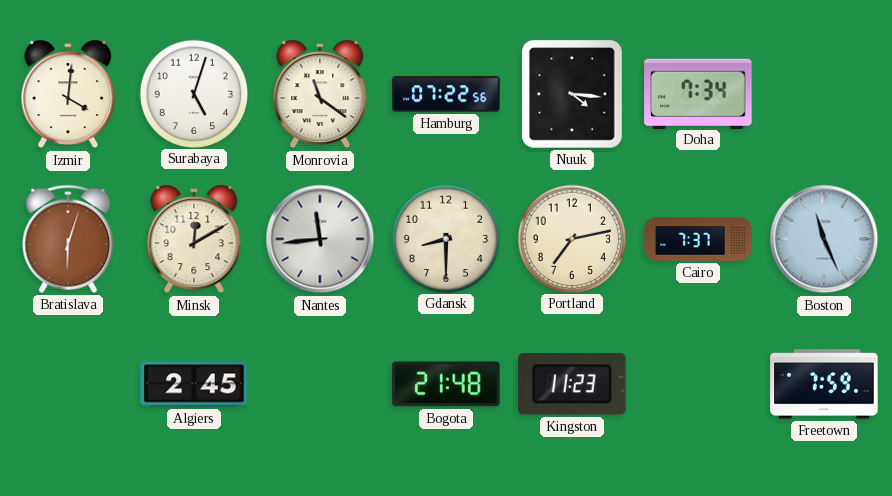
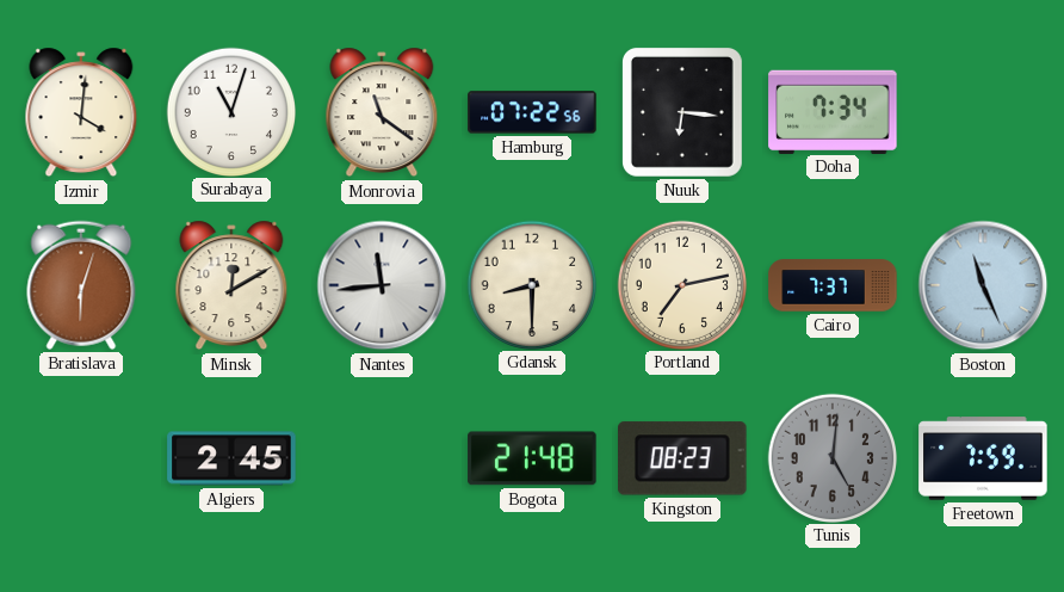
Surabaya: 5:03 -> 11:03
Nuuk: 4:16 -> 6:16
Kingston: 11:23 -> 08:23
Tunis: none -> 5:01
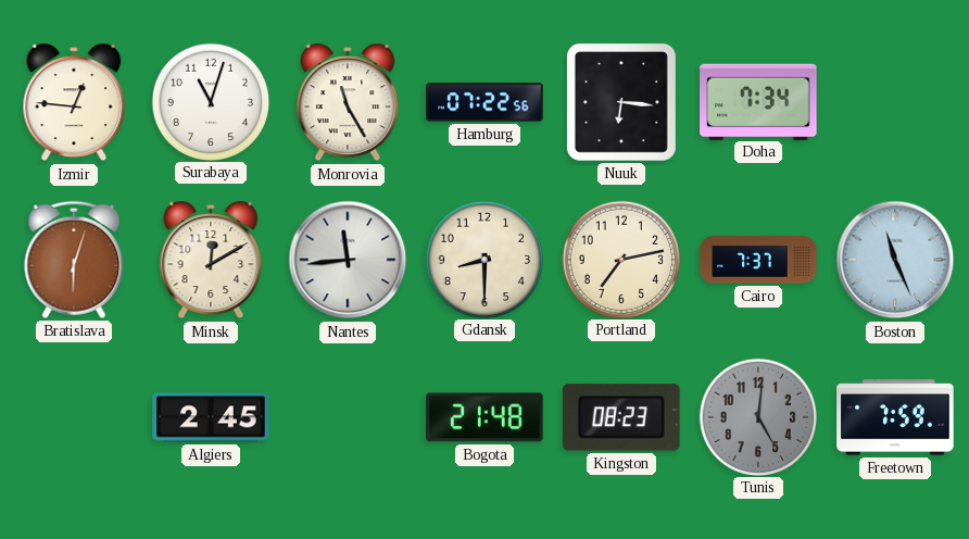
Izmir: 4:01 -> 12:46
Monrovia: 11:21 -> 11:25
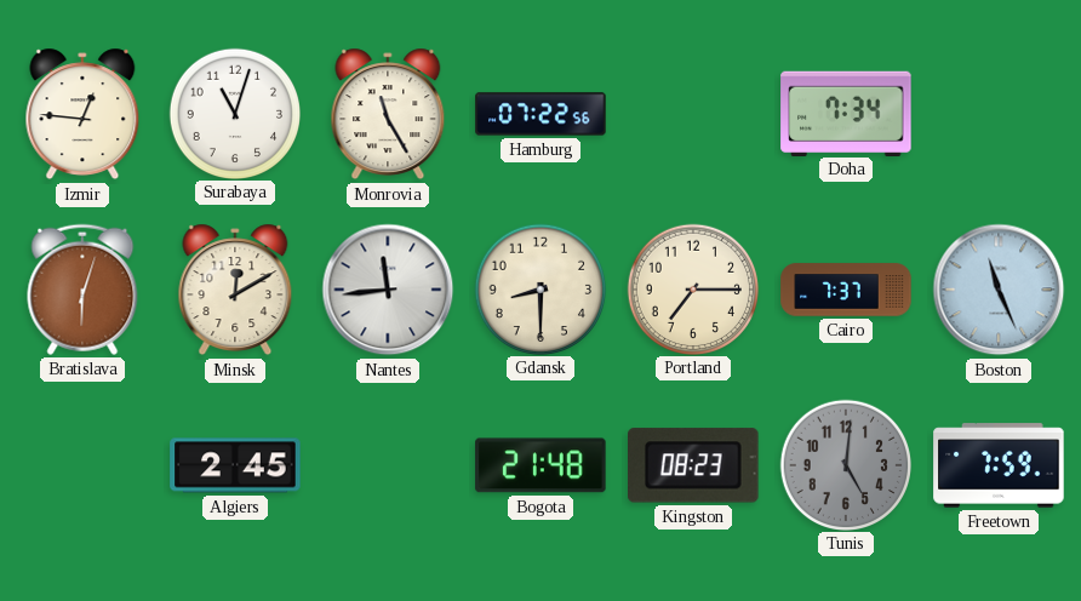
Nuuk: 6:16 -> none
Portland: 7:13 -> 7:15
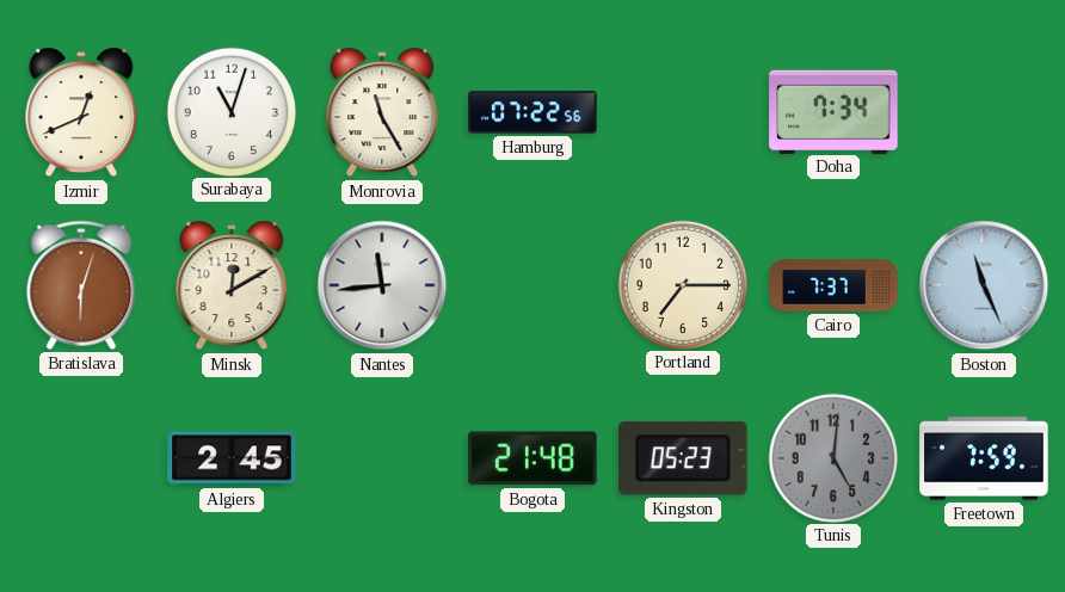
Izmir: 12:46 -> 12:41
Gdansk: 8:30 -> none
Kingston: 08:23 -> 05:23
